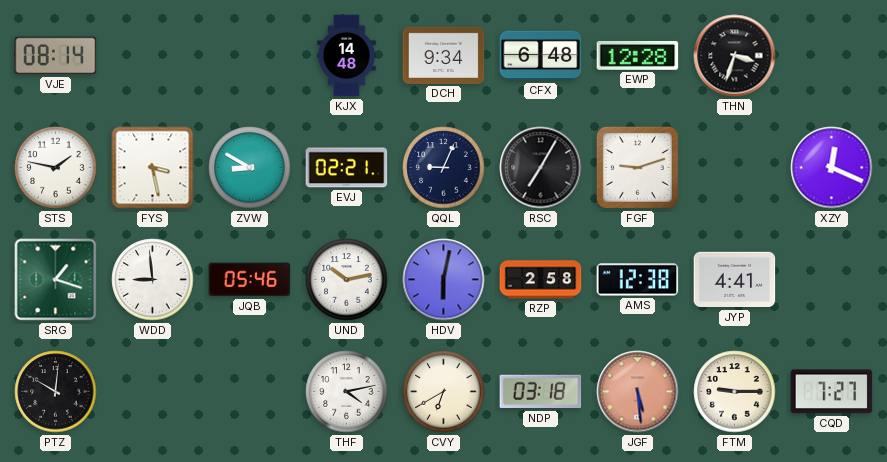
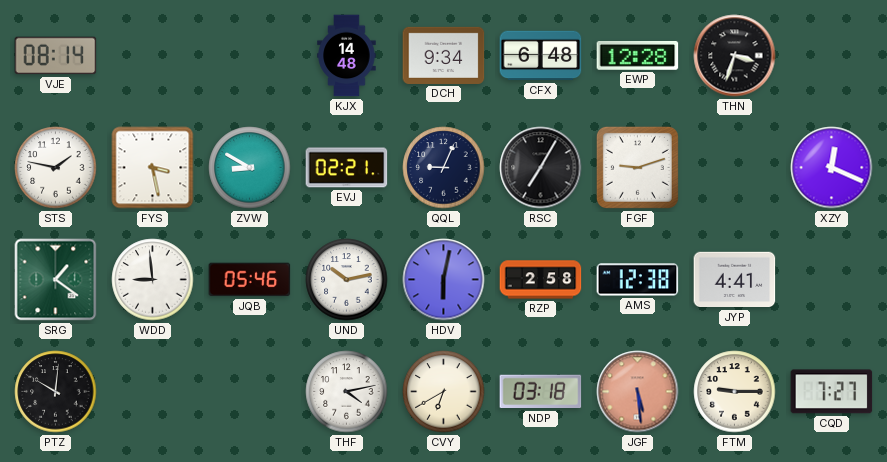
SRG: 1:18 -> 1:21
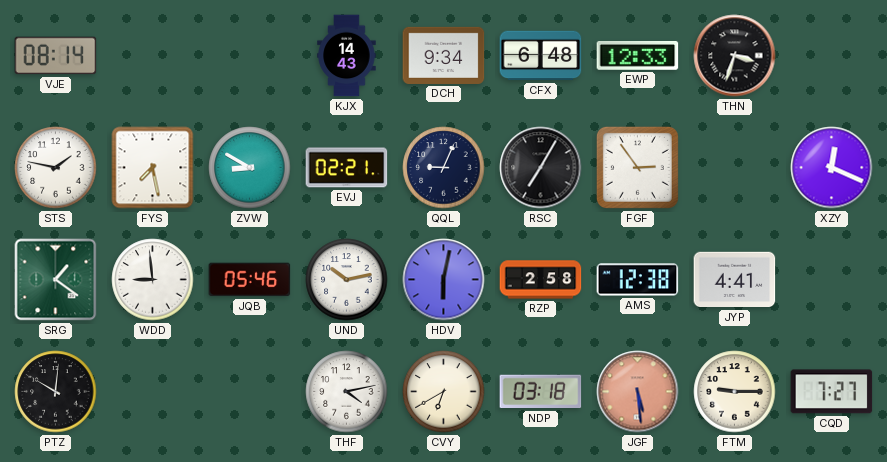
KJX: 14:48 -> 14:43
EWP: 12:28 -> 12:33
FYS: 3:28 -> 7:28
FGF: 9:12 -> 2:54
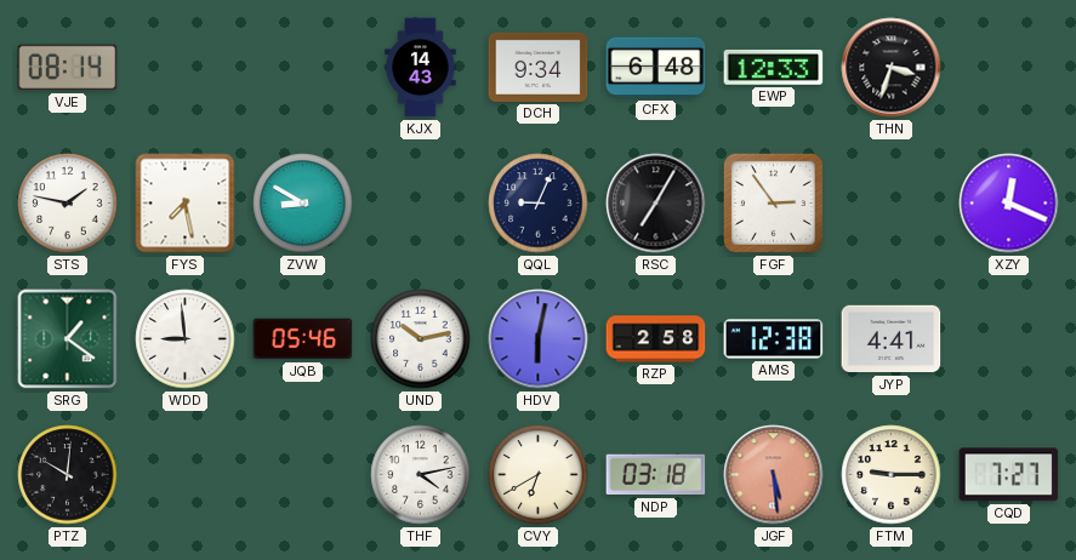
EVJ: 02:21 -> none
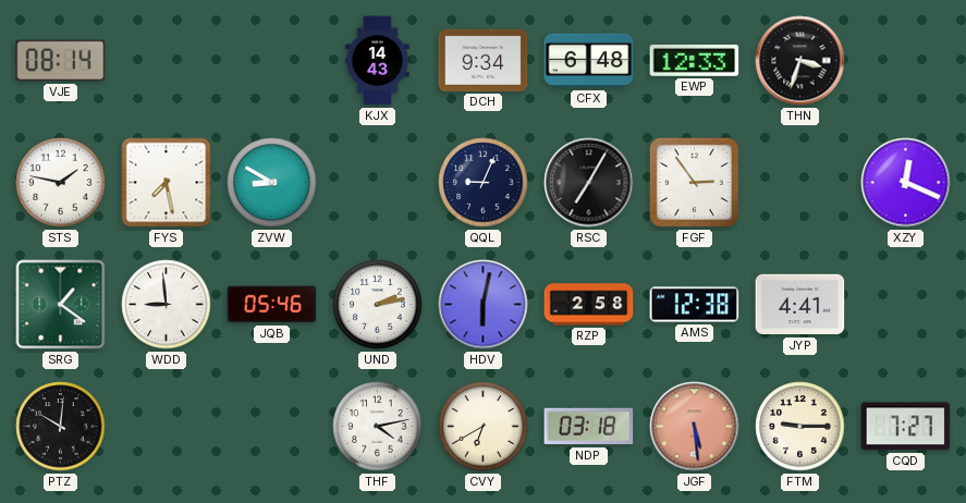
UND: 10:13 -> 2:13
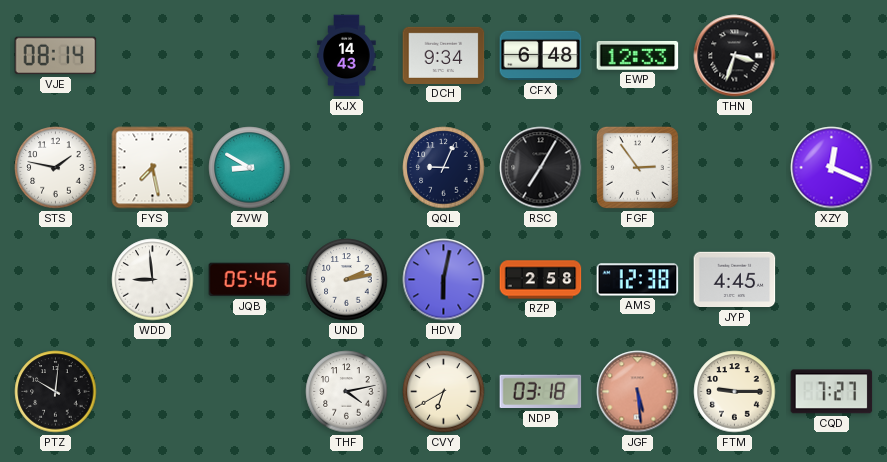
SRG: 1:21 -> none
JYP: 4:41 -> 4:45
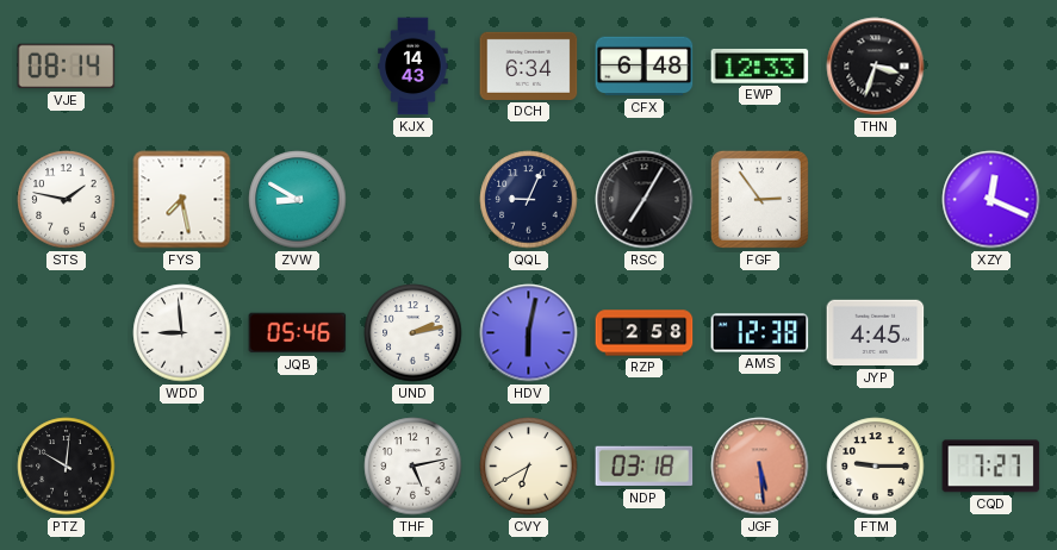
DCH: 9:34 -> 6:34
THF: 4:13 -> 5:13
